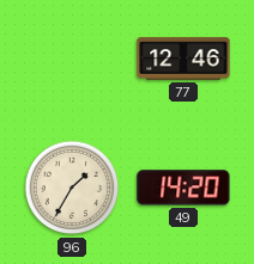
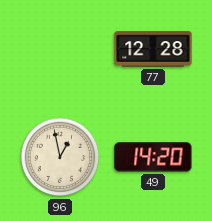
77: 12:46 -> 12:28
96: 1:35 -> 12:58
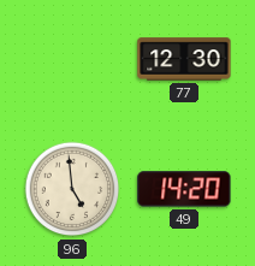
77: 12:28 -> 12:30
96: 12:58 -> 4:59
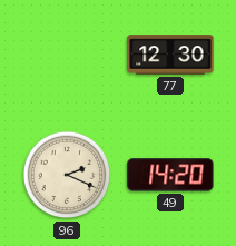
96: 4:59 -> 2:19
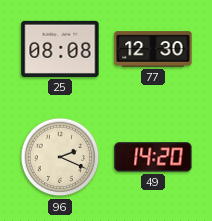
25: none -> 08:08
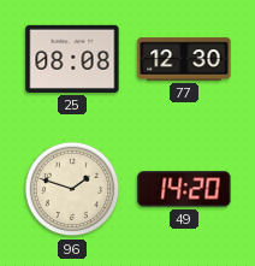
96: 2:19 -> 1:48
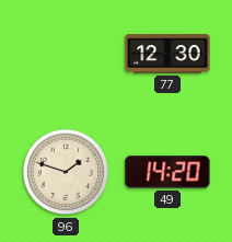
25: 08:08 -> none
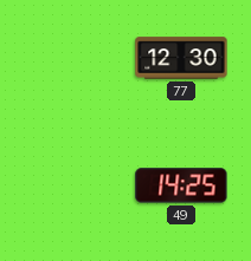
96: 1:48 -> none
49: 14:20 -> 14:25
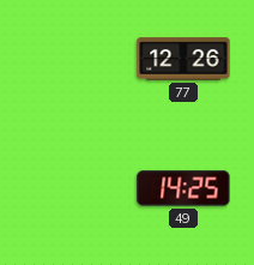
77: 12:30 -> 12:26
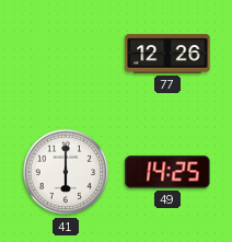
41: none -> 6:00
